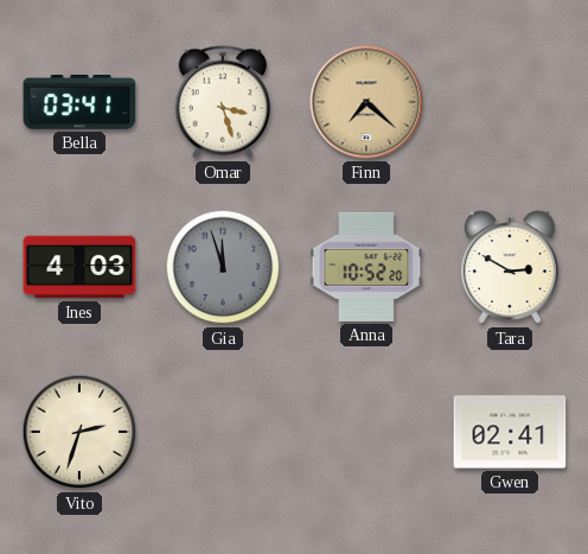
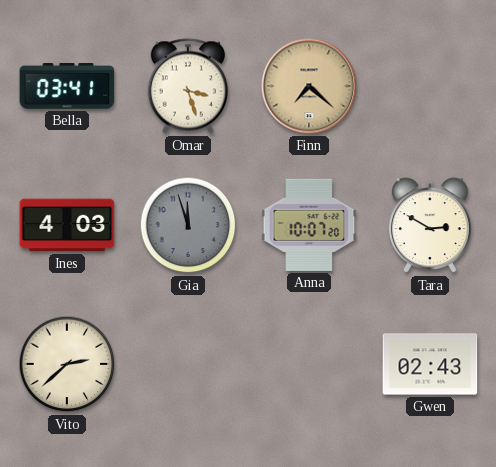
Anna: 10:52 -> 10:07
Vito: 2:33 -> 2:38
Gwen: 02:41 -> 02:43
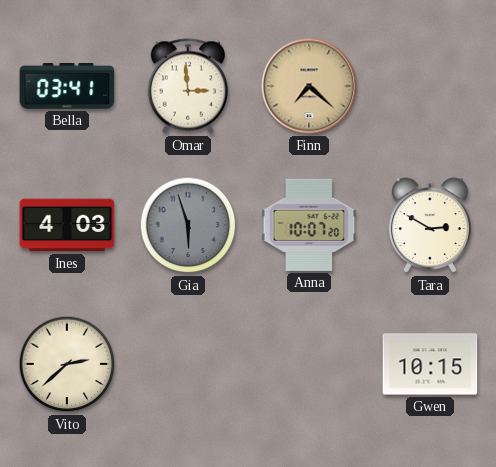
Omar: 3:27 -> 2:59
Gia: 11:57 -> 5:57
Gwen: 02:43 -> 10:15
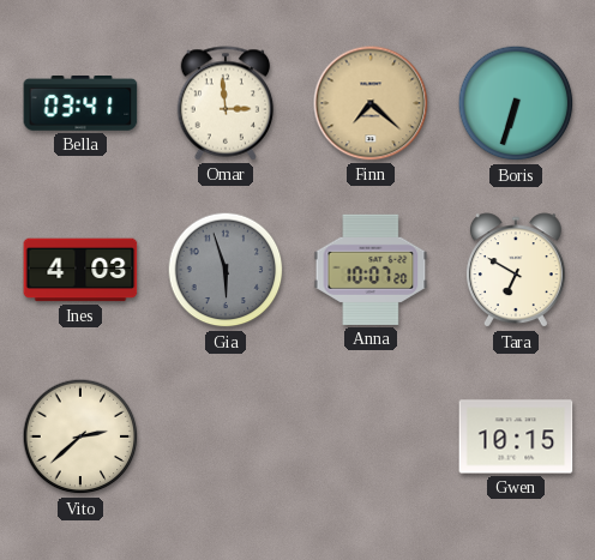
Boris: none -> 6:33
Tara: 2:50 -> 6:50
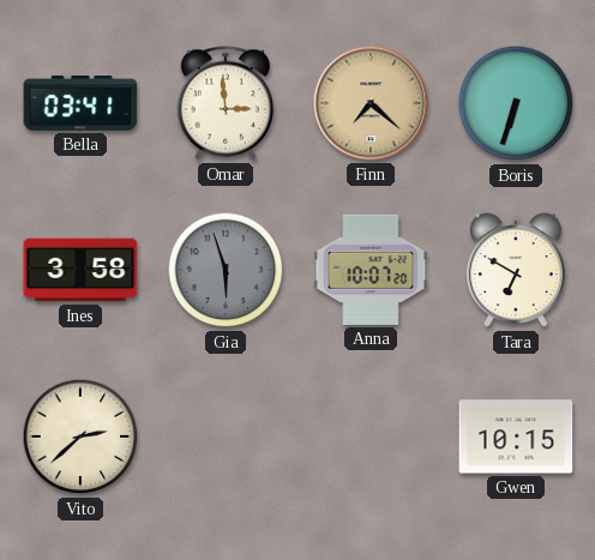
Ines: 4:03 -> 3:58
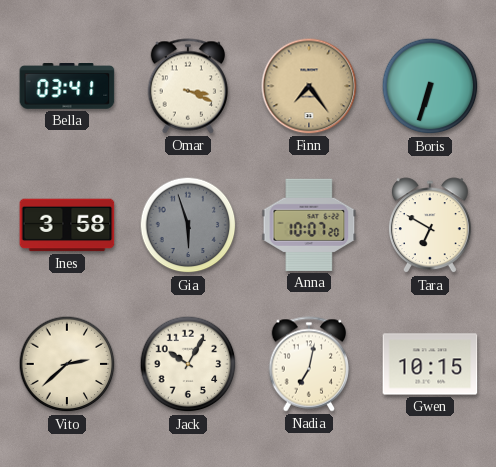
Omar: 2:59 -> 3:19
Finn: 7:22 -> 7:24
Jack: none -> 10:05
Nadia: none -> 7:02
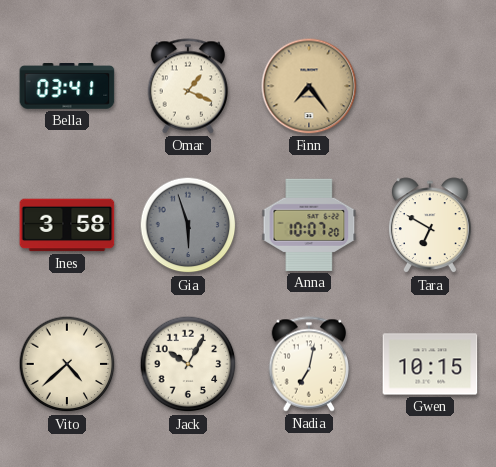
Omar: 3:19 -> 1:19
Boris: 6:33 -> none
Vito: 2:38 -> 4:38
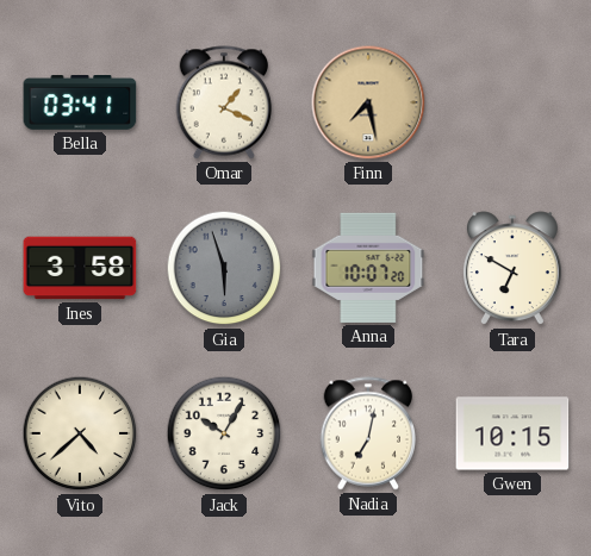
Finn: 7:24 -> 7:28
